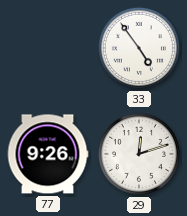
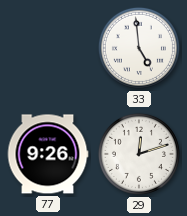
33: 4:54 -> 4:59
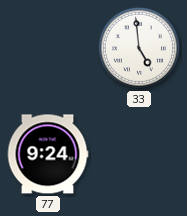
77: 9:26 -> 9:24
29: 12:12 -> none
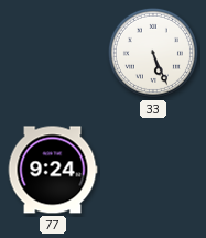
33: 4:59 -> 5:26
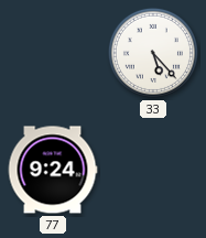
33: 5:26 -> 5:23
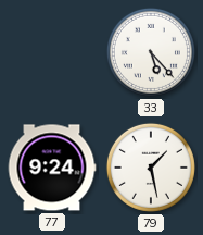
79: none -> 1:28
